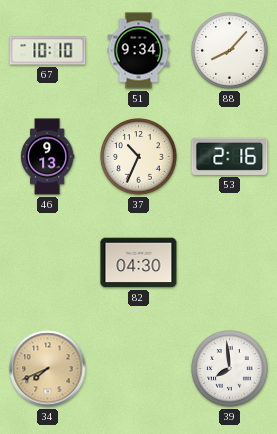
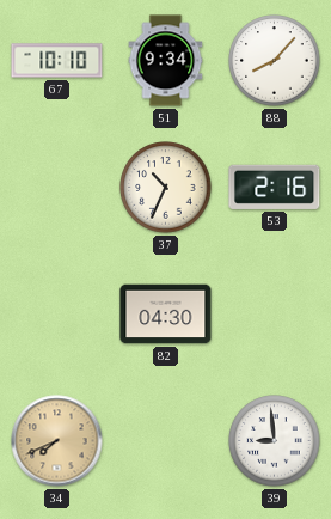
46: 9:13 -> none
39: 7:59 -> 8:59
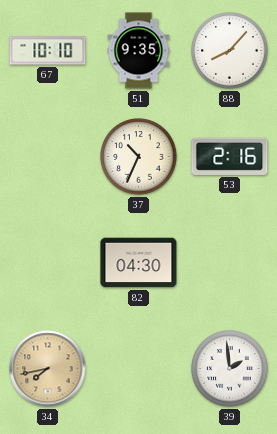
51: 9:34 -> 9:35
34: 7:41 -> 7:43
39: 8:59 -> 1:59
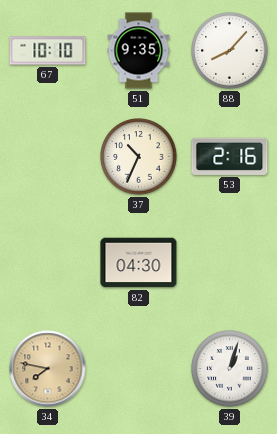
34: 7:43 -> 7:47
39: 1:59 -> 1:03
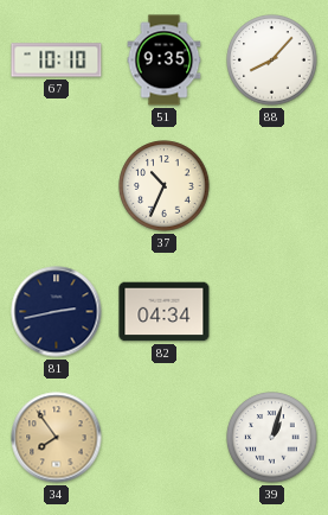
53: 2:16 -> none
81: none -> 2:43
82: 04:30 -> 04:34
34: 7:47 -> 7:54
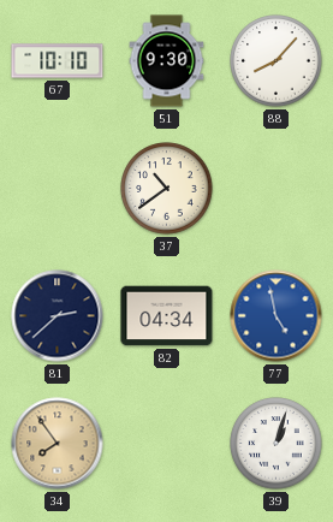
51: 9:35 -> 9:30
37: 10:34 -> 10:39
81: 2:43 -> 2:38
77: none -> 4:58
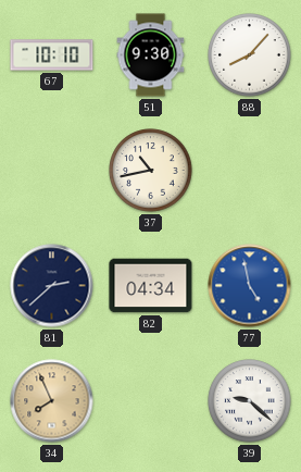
37: 10:39 -> 10:43
34: 7:54 -> 7:56
39: 1:03 -> 9:22
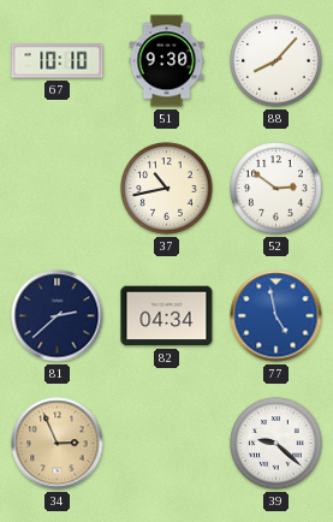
52: none -> 2:51
34: 7:56 -> 2:56
